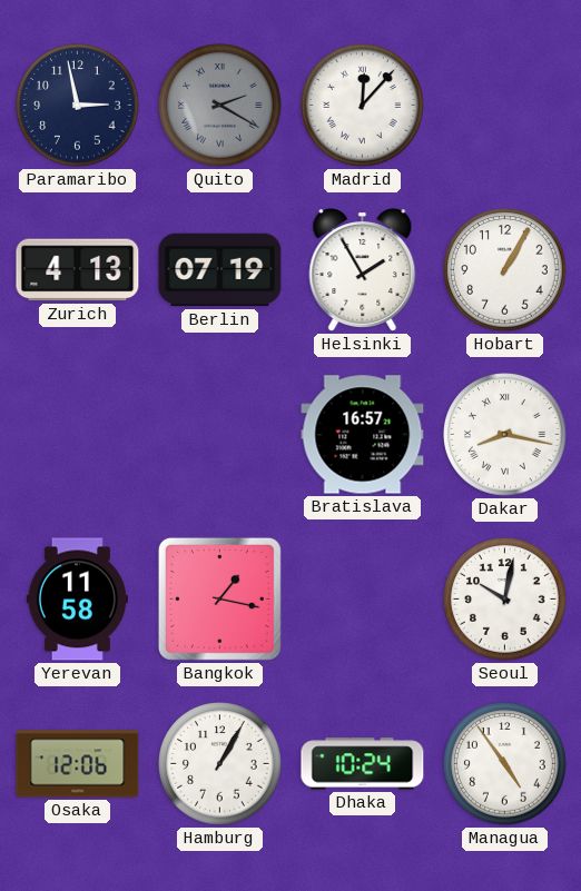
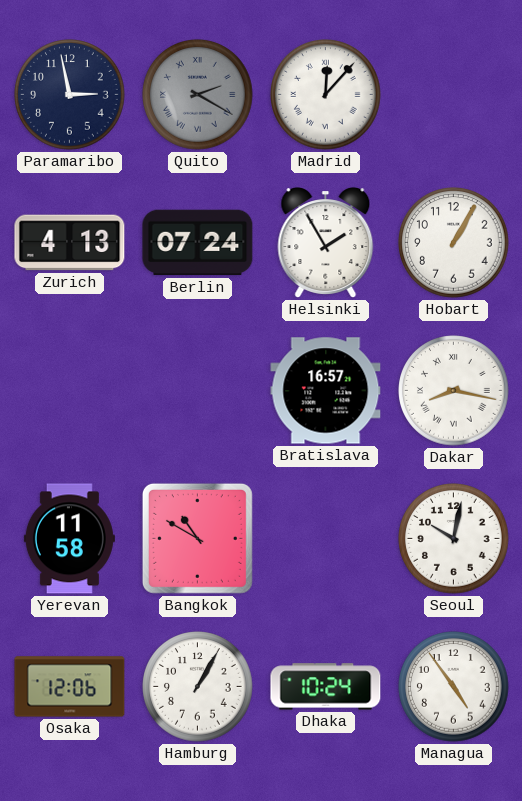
Berlin: 07:19 -> 07:24
Bangkok: 1:17 -> 10:50
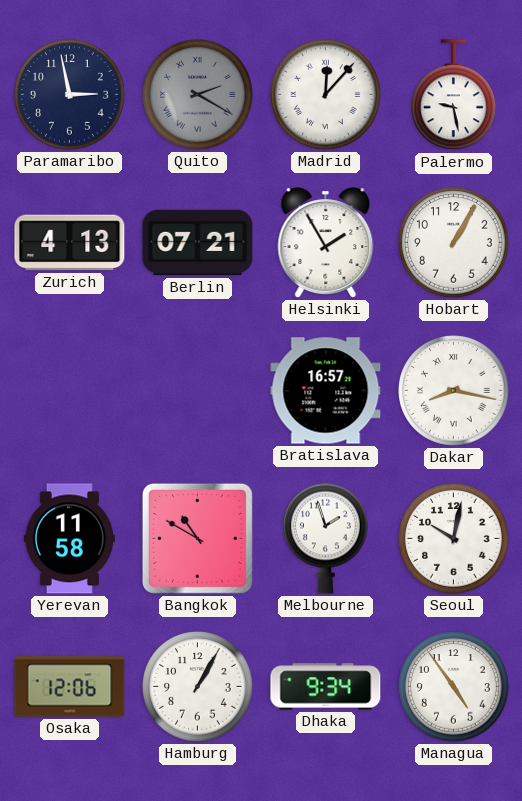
Palermo: none -> 9:28
Berlin: 07:24 -> 07:21
Melbourne: none -> 1:57
Dhaka: 10:24 -> 9:34
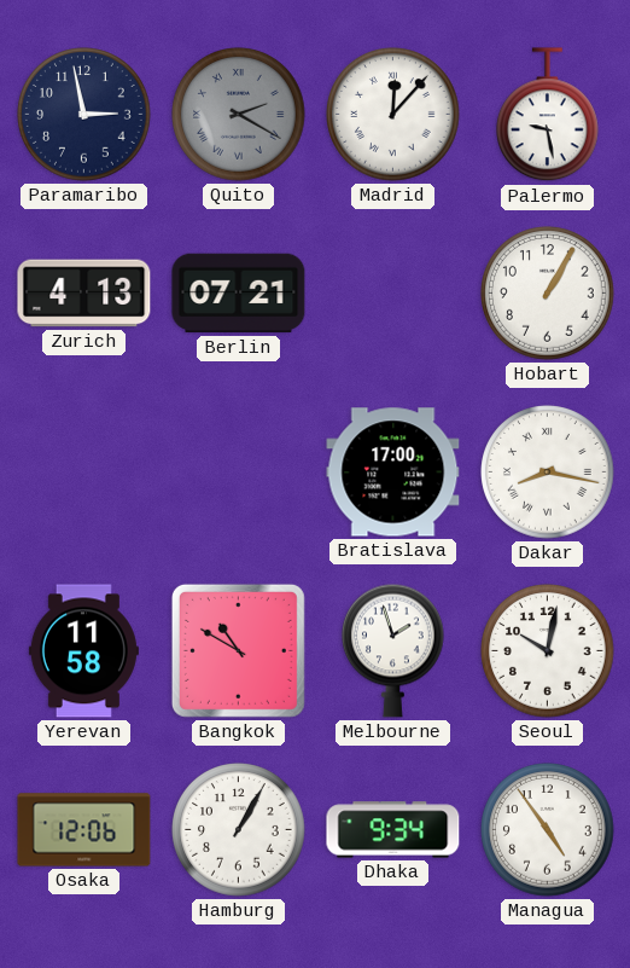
Helsinki: 1:55 -> none
Bratislava: 16:57 -> 17:00
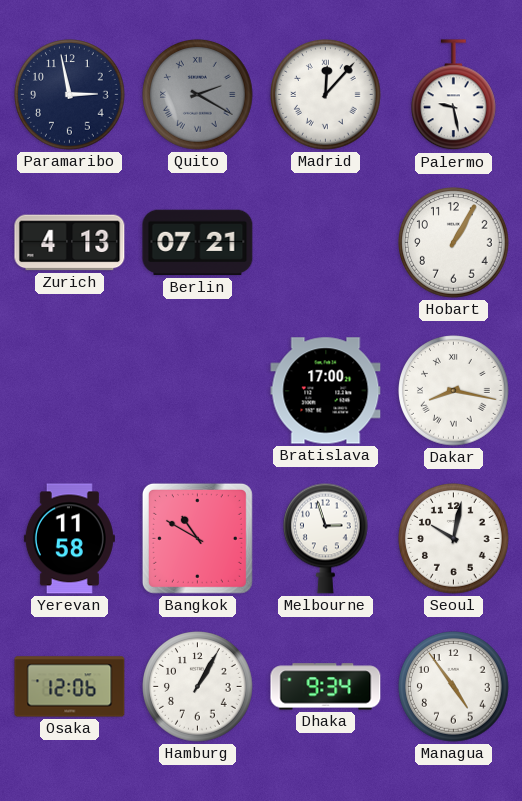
Melbourne: 1:57 -> 2:57
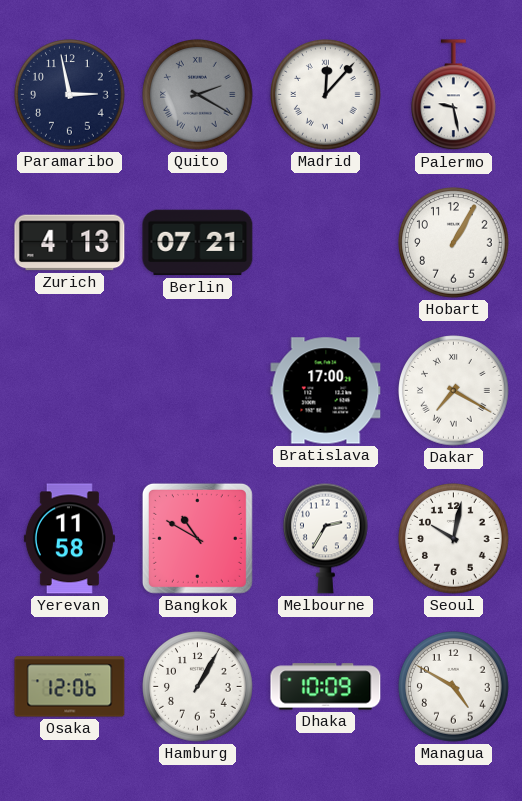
Dakar: 8:17 -> 7:20
Melbourne: 2:57 -> 2:35
Dhaka: 9:34 -> 10:09
Managua: 4:54 -> 4:50
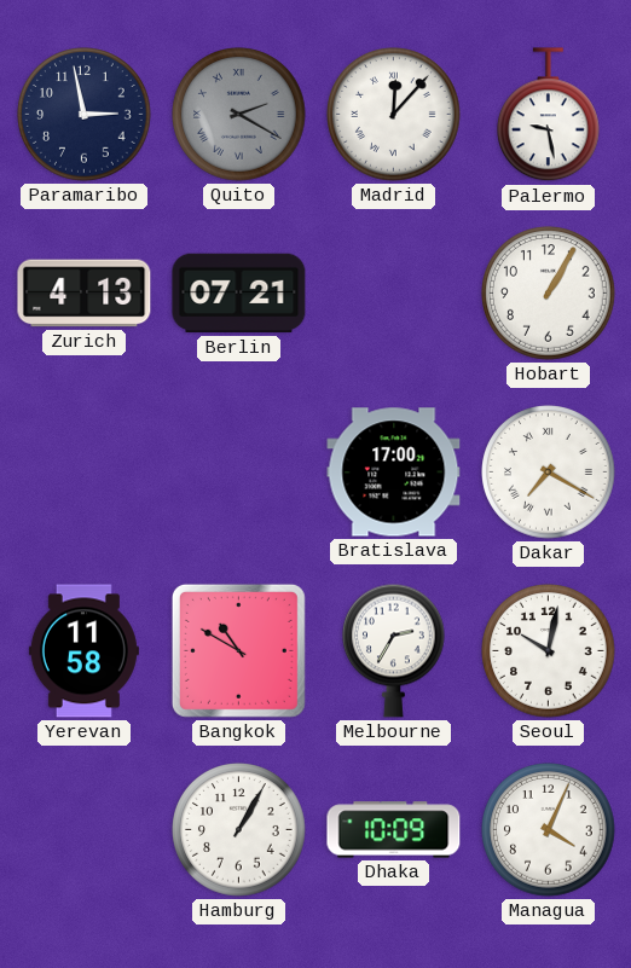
Osaka: 12:06 -> none
Managua: 4:50 -> 4:04
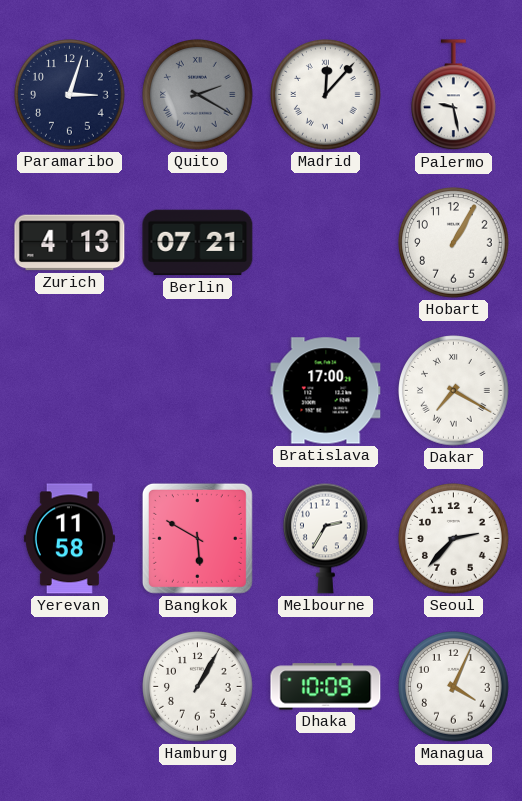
Paramaribo: 2:58 -> 3:03
Bangkok: 10:50 -> 5:50
Seoul: 10:02 -> 2:37
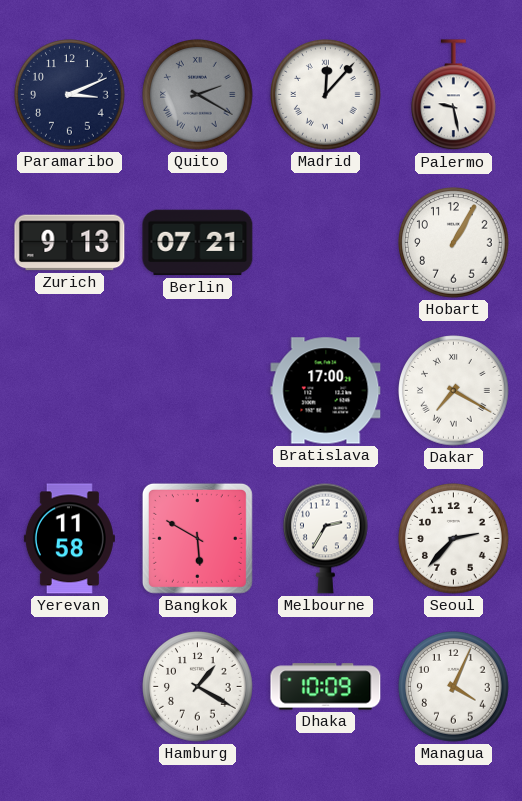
Paramaribo: 3:03 -> 3:11
Zurich: 4:13 -> 9:13
Hamburg: 1:05 -> 1:20
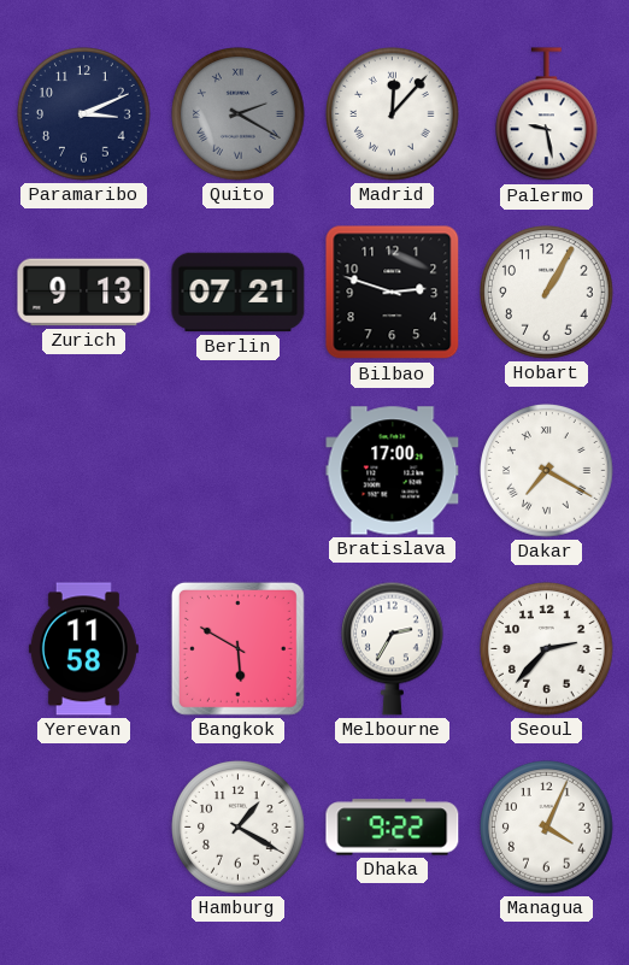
Bilbao: none -> 2:48
Dhaka: 10:09 -> 9:22
